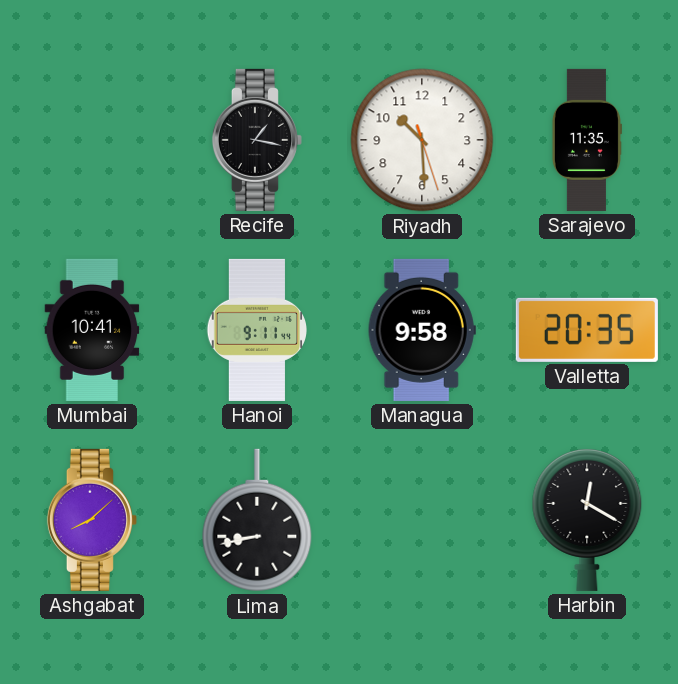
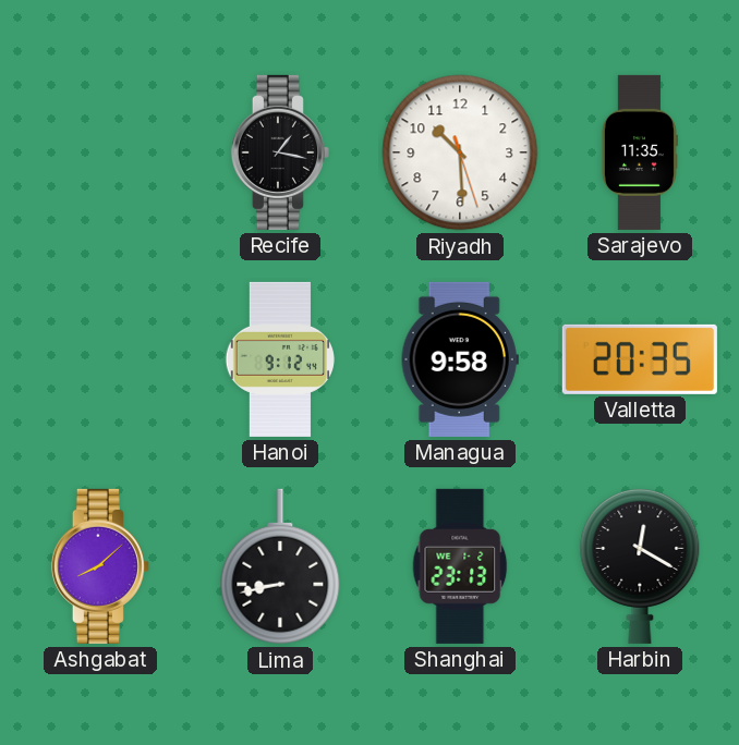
Mumbai: 10:41 -> none
Hanoi: 9:11 -> 9:12
Shanghai: none -> 23:13
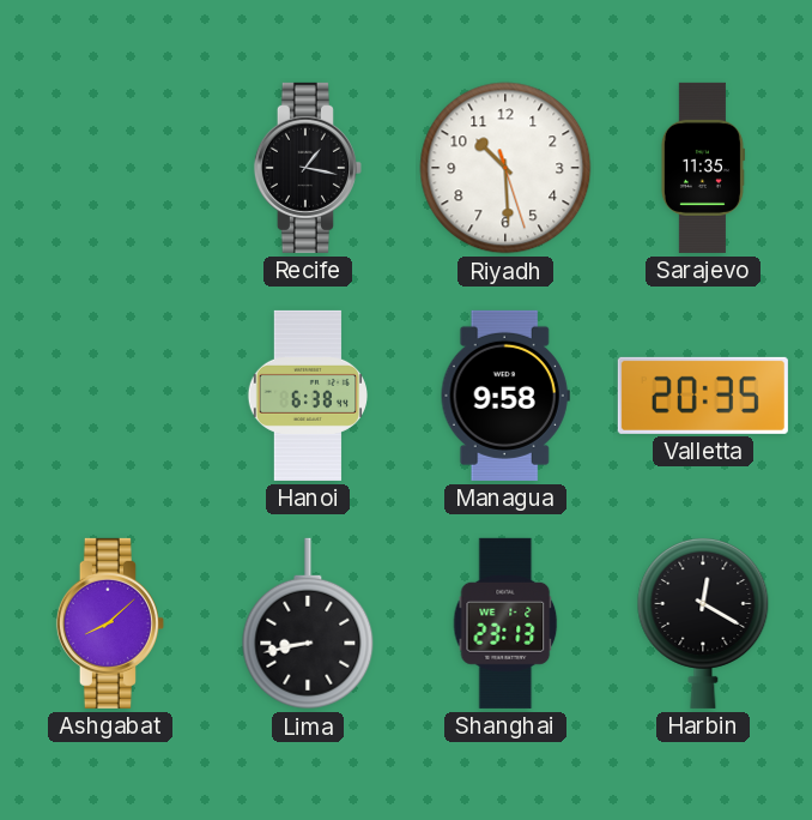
Hanoi: 9:12 -> 6:38
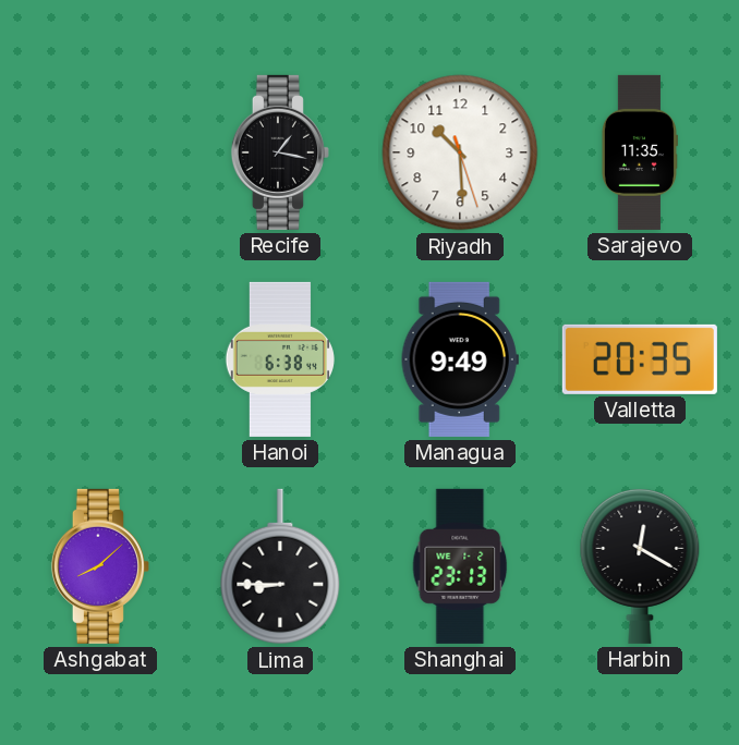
Managua: 9:58 -> 9:49
Lima: 8:43 -> 8:45
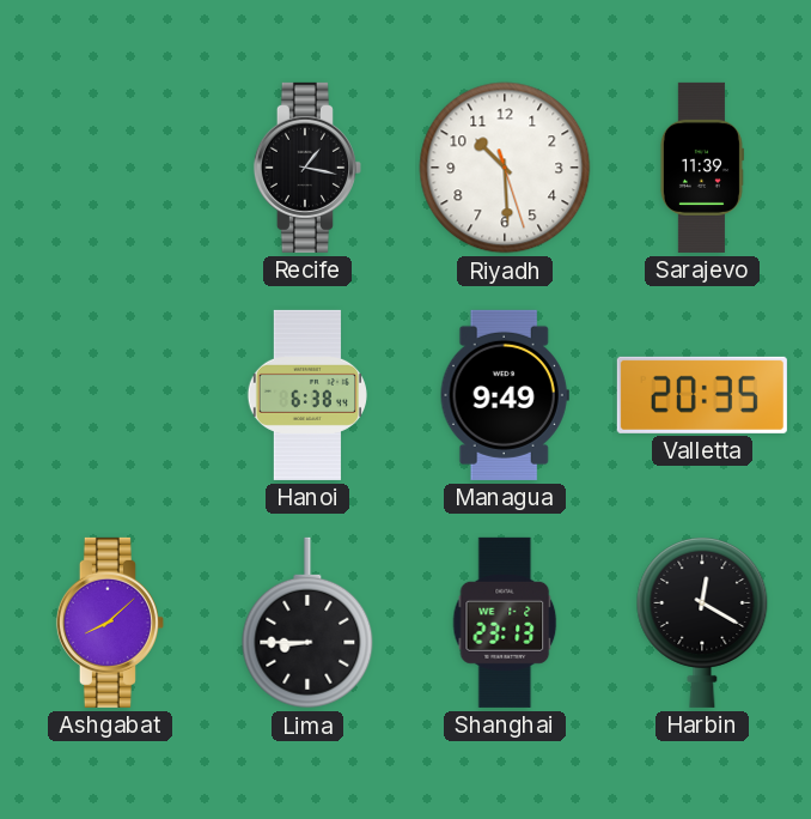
Sarajevo: 11:35 -> 11:39
